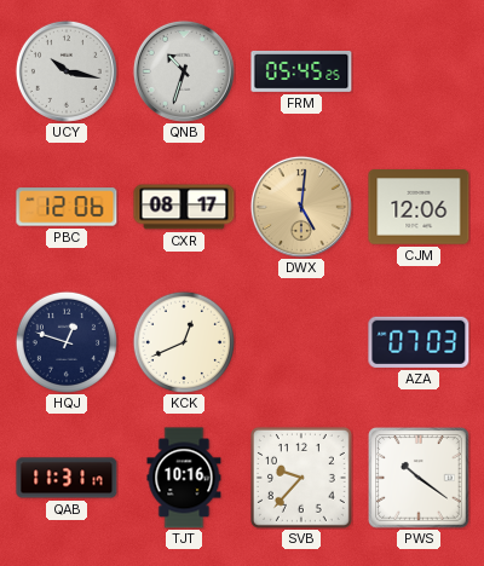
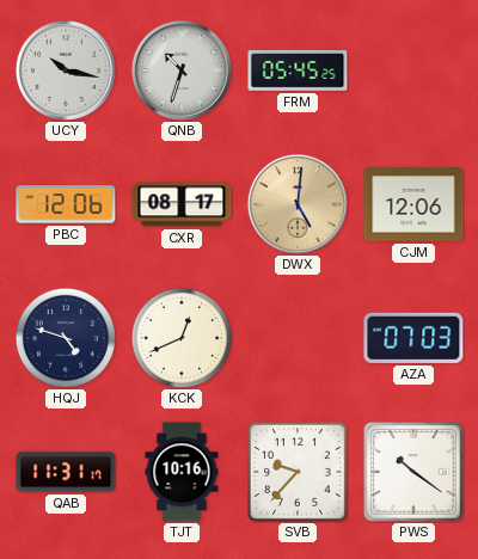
HQJ: 12:48 -> 4:48
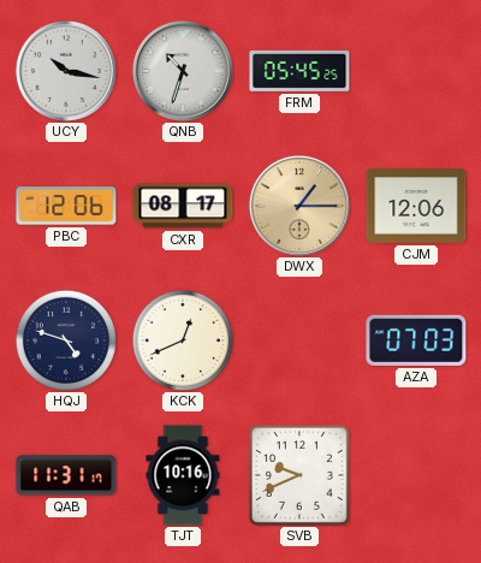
DWX: 5:01 -> 1:15
SVB: 9:37 -> 9:41
PWS: 10:21 -> none
